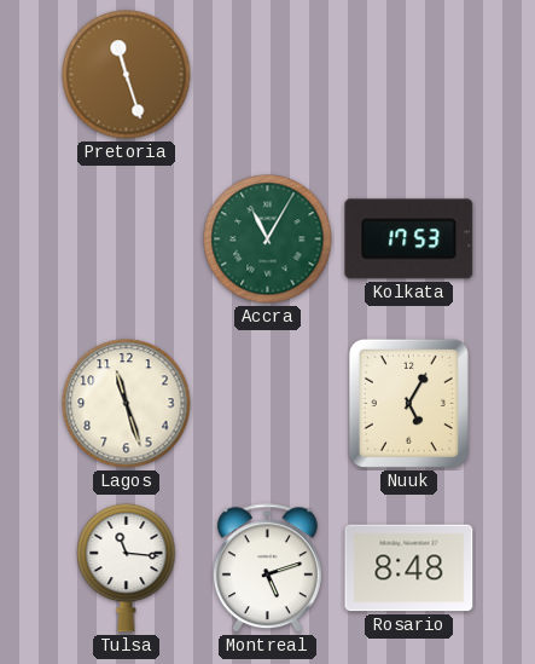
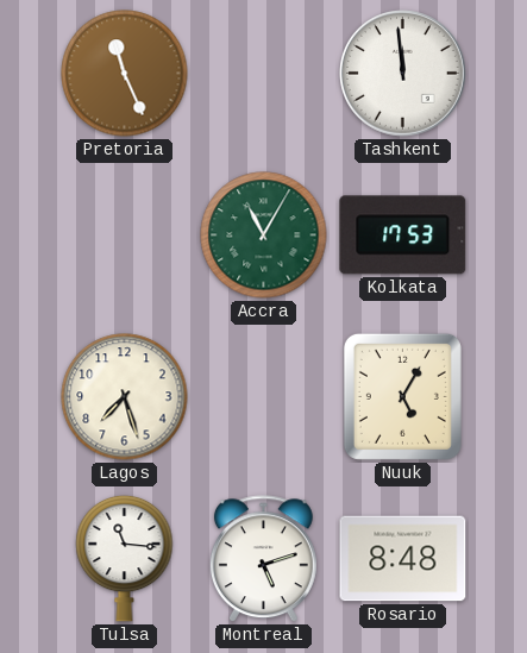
Pretoria: 11:27 -> 11:26
Tashkent: none -> 11:59
Lagos: 11:27 -> 7:27
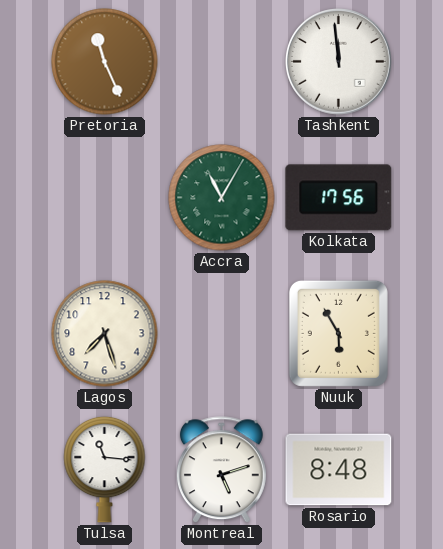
Kolkata: 17:53 -> 17:56
Nuuk: 5:05 -> 5:55
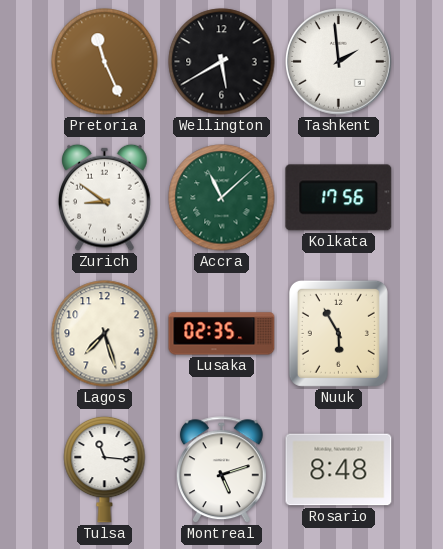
Wellington: none -> 5:40
Tashkent: 11:59 -> 1:59
Zurich: none -> 8:51
Accra: 11:05 -> 11:08
Lusaka: none -> 02:35
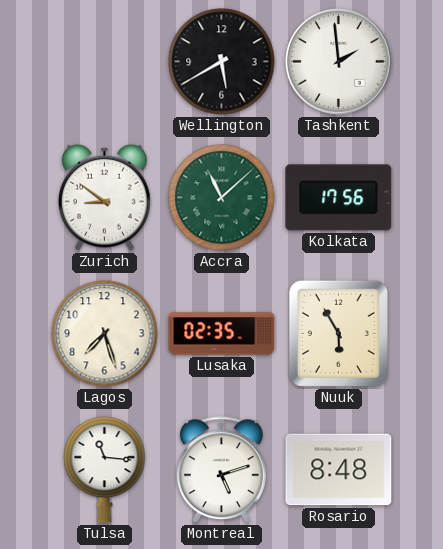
Pretoria: 11:26 -> none
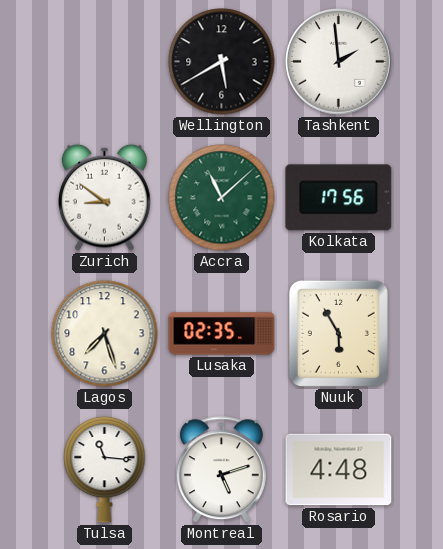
Rosario: 8:48 -> 4:48
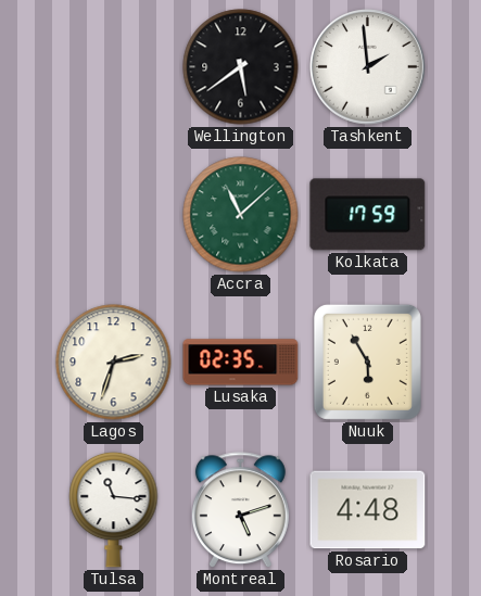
Wellington: 5:40 -> 5:39
Zurich: 8:51 -> none
Kolkata: 17:56 -> 17:59
Lagos: 7:27 -> 2:33
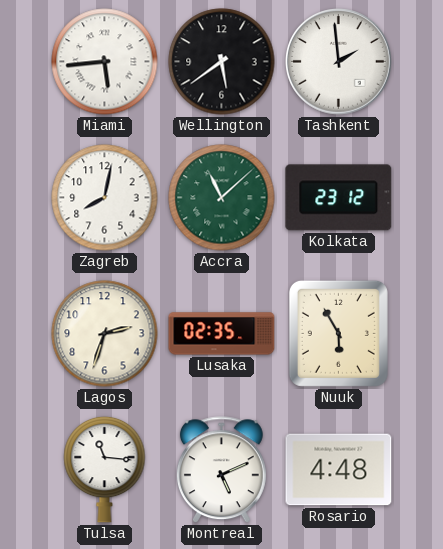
Miami: none -> 5:44
Zagreb: none -> 8:02
Kolkata: 17:59 -> 23:12
Montreal: 5:12 -> 5:11
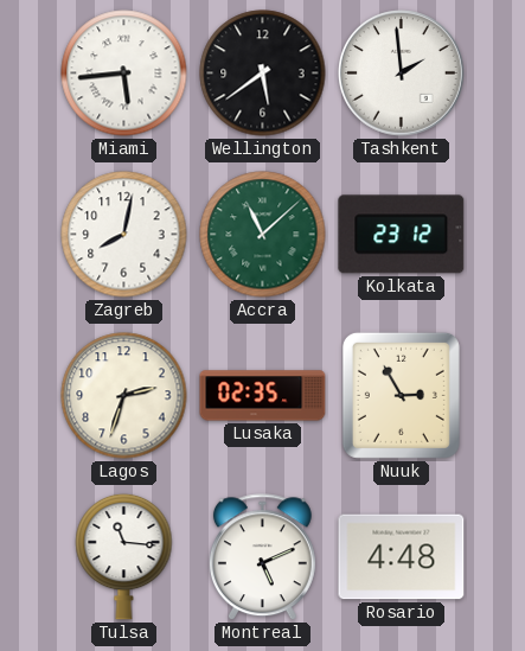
Nuuk: 5:55 -> 2:55
